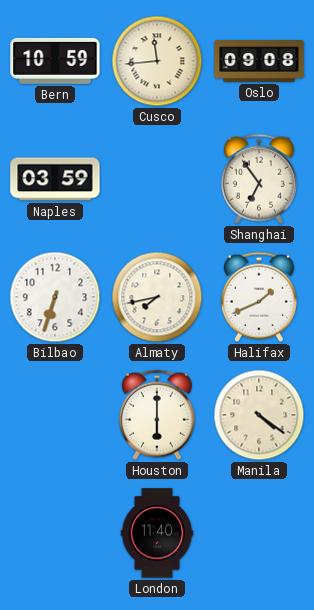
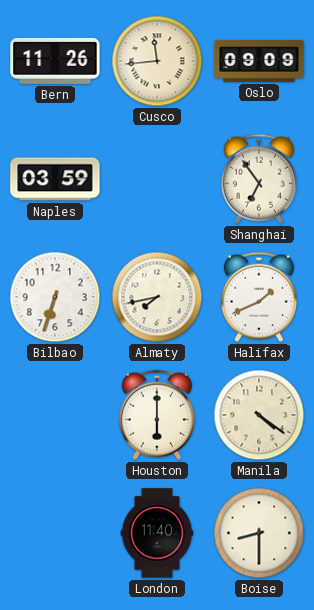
Bern: 10:59 -> 11:26
Oslo: 09:08 -> 09:09
Boise: none -> 8:30
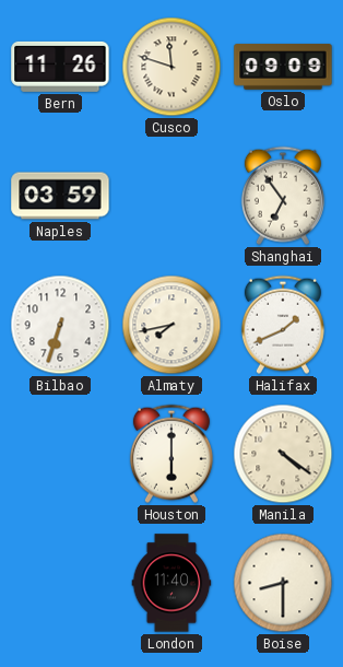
Cusco: 11:44 -> 11:48
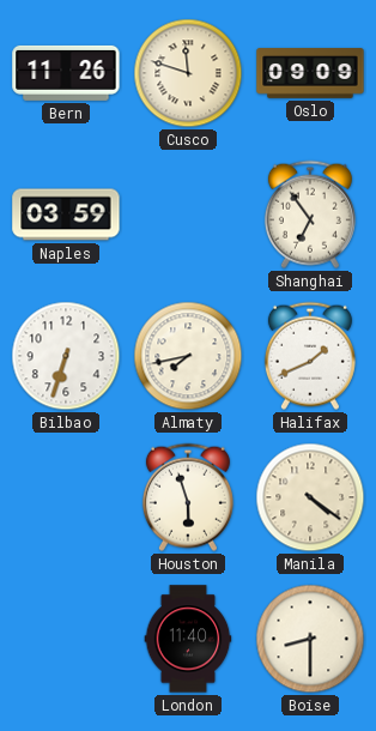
Houston: 6:00 -> 5:57
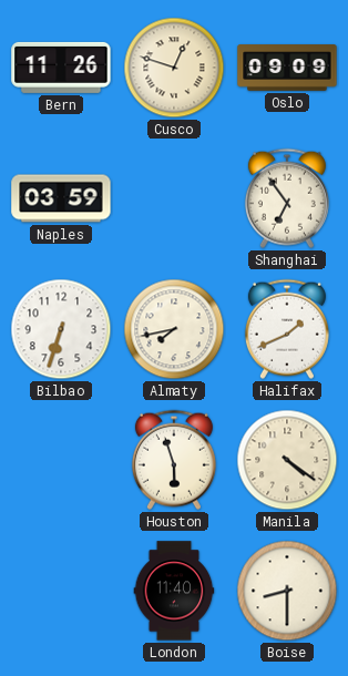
Cusco: 11:48 -> 12:48
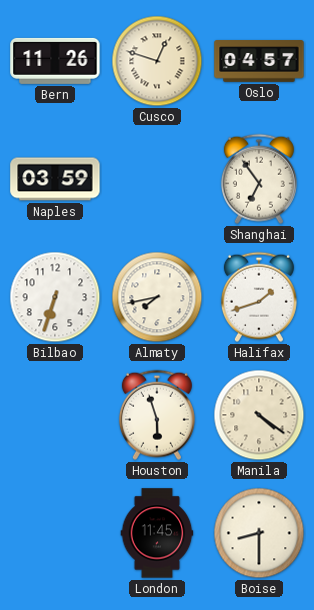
Oslo: 09:09 -> 04:57
Halifax: 1:41 -> 1:42
London: 11:40 -> 11:45
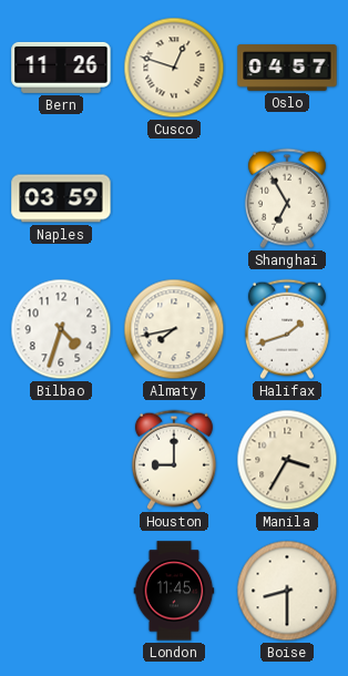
Shanghai: 6:54 -> 6:55
Bilbao: 6:33 -> 4:33
Houston: 5:57 -> 9:00
Manila: 4:21 -> 3:35
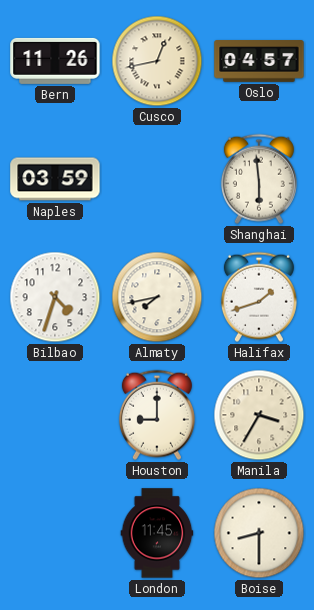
Cusco: 12:48 -> 12:43
Shanghai: 6:55 -> 5:59
